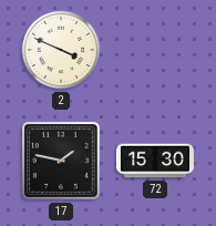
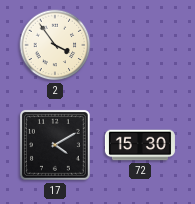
2: 3:49 -> 3:54
17: 1:47 -> 4:10
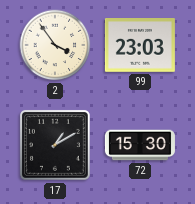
99: none -> 23:03
17: 4:10 -> 1:10
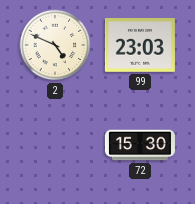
2: 3:54 -> 4:49
17: 1:10 -> none
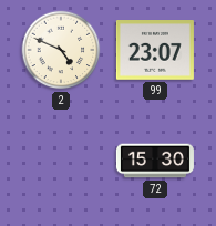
99: 23:03 -> 23:07
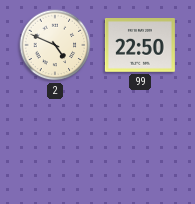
99: 23:07 -> 22:50
72: 15:30 -> none
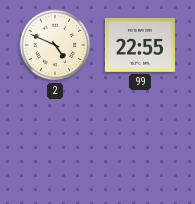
99: 22:50 -> 22:55
